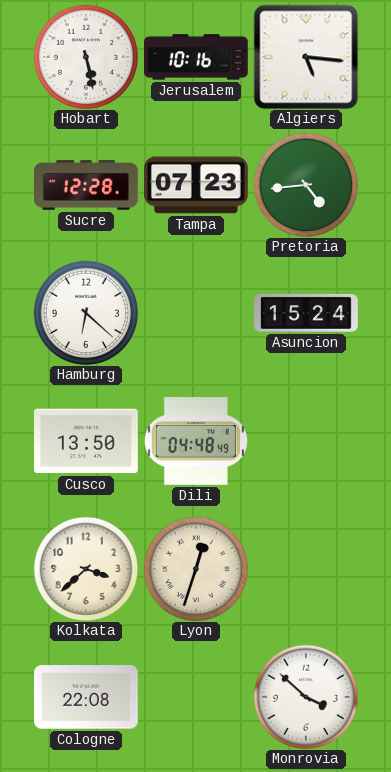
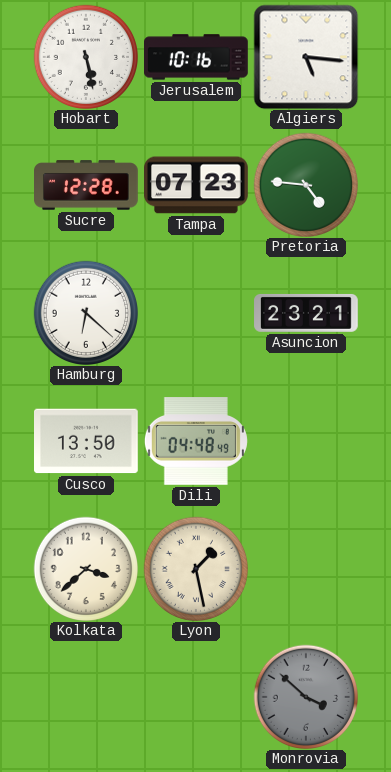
Pretoria: 4:44 -> 4:46
Asuncion: 15:24 -> 23:21
Lyon: 12:33 -> 1:28
Cologne: 22:08 -> none
Monrovia dial: white -> grey
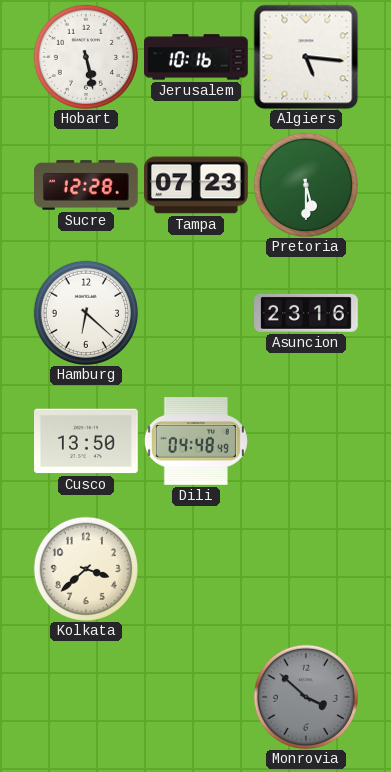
Pretoria: 4:46 -> 5:30
Asuncion: 23:21 -> 23:16
Lyon: 1:28 -> none
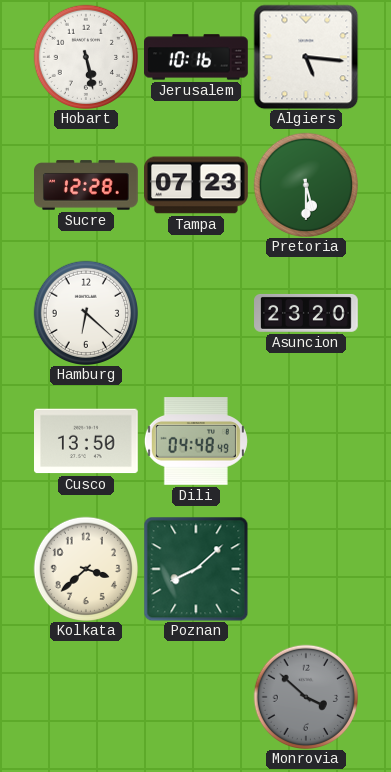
Asuncion: 23:16 -> 23:20
Poznan: none -> 8:08
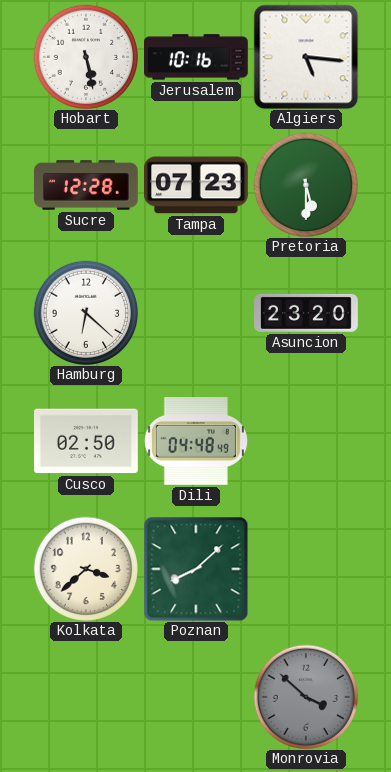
Cusco: 13:50 -> 02:50
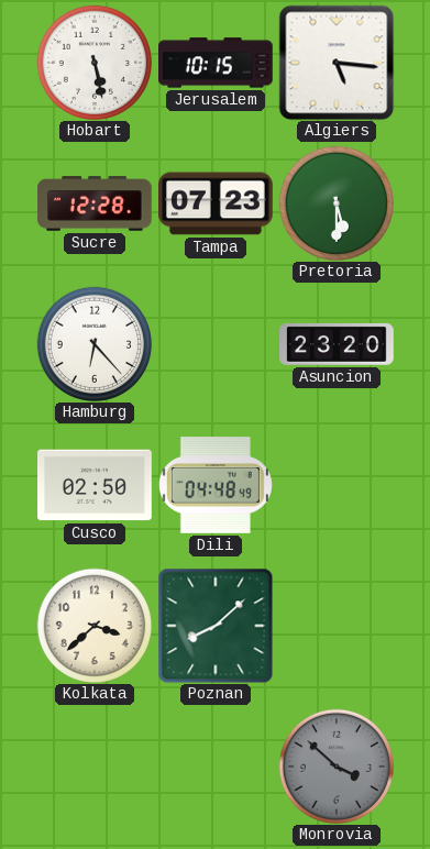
Jerusalem: 10:16 -> 10:15
Hamburg: 6:22 -> 6:23
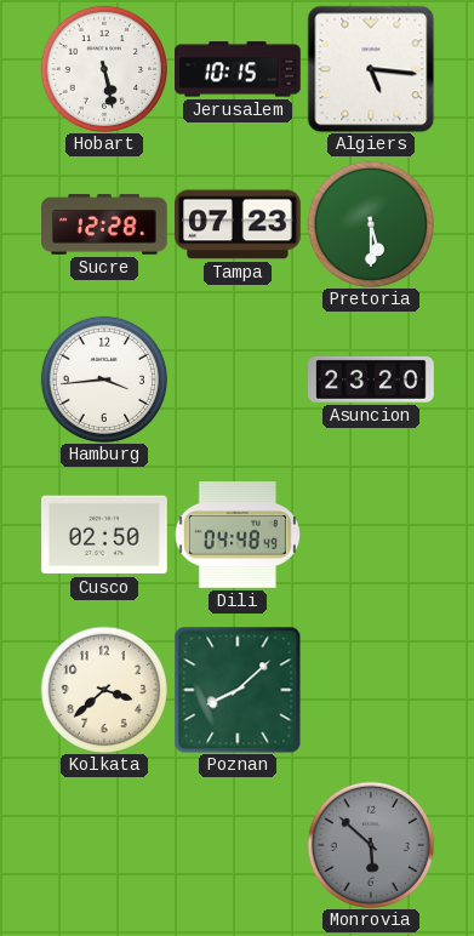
Hamburg: 6:23 -> 3:44
Monrovia: 3:52 -> 5:52
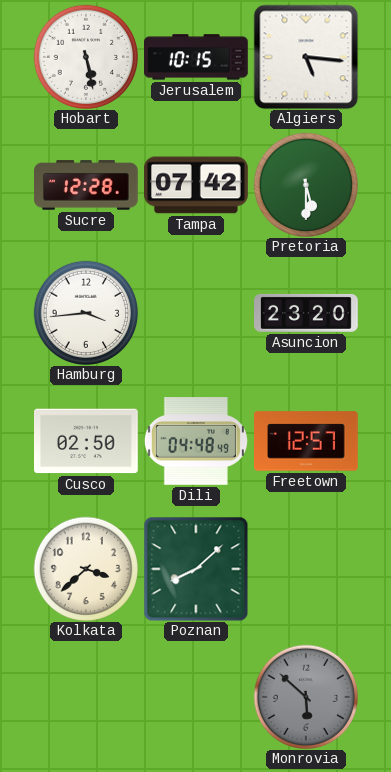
Tampa: 07:23 -> 07:42
Freetown: none -> 12:57
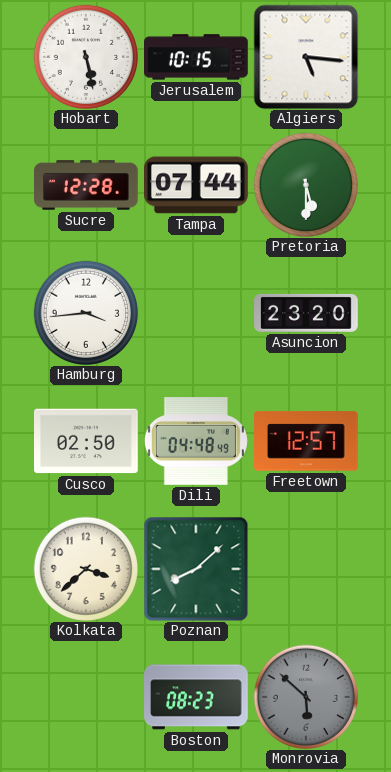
Tampa: 07:42 -> 07:44
Boston: none -> 08:23
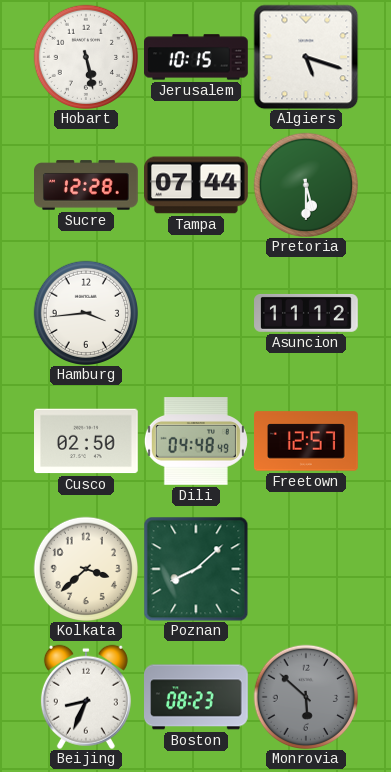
Algiers: 5:16 -> 5:18
Asuncion: 23:20 -> 11:12
Beijing: none -> 8:34
